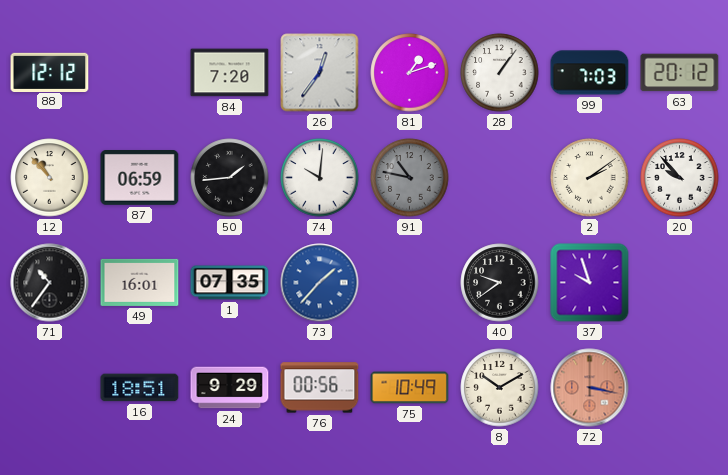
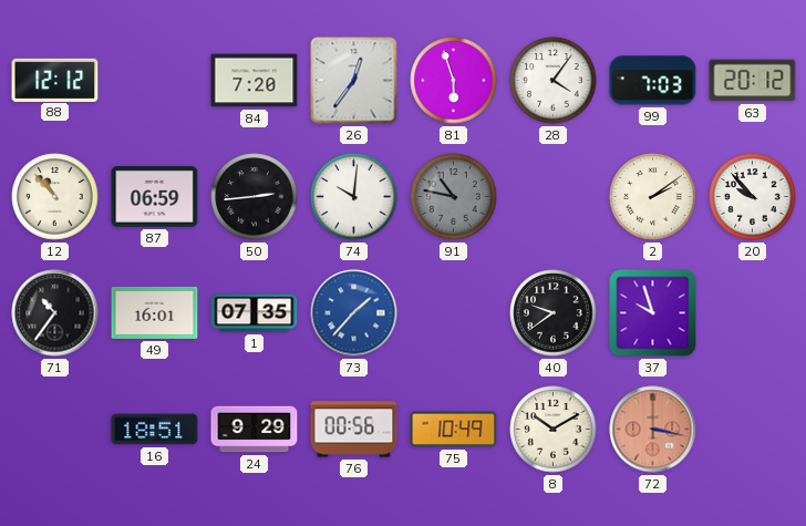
81: 1:12 -> 5:57
28: 1:06 -> 4:06
50: 1:44 -> 2:44
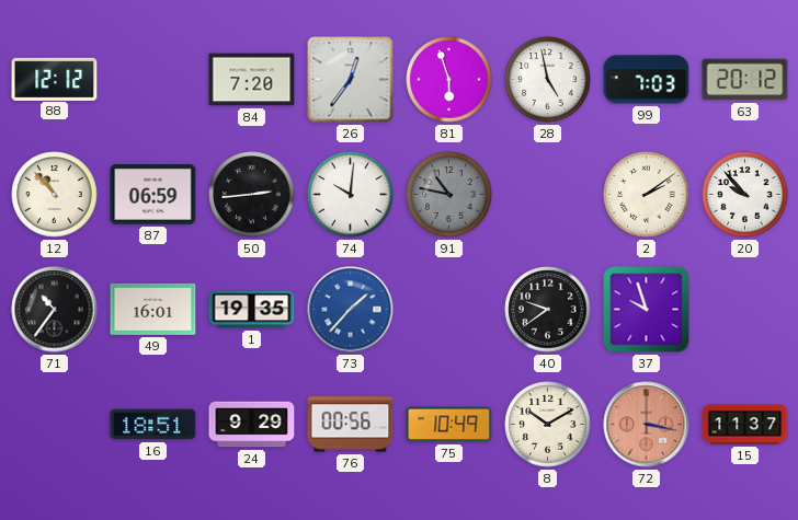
28: 4:06 -> 4:58
1: 07:35 -> 19:35
15: none -> 11:37
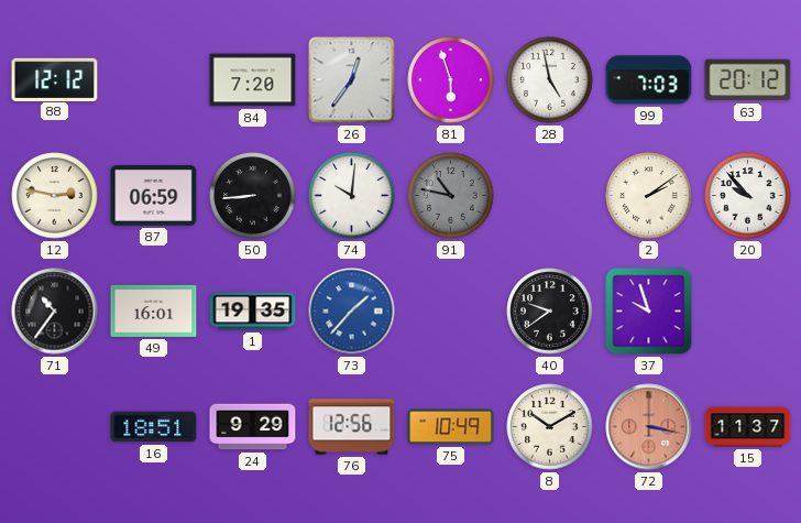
12: 10:53 -> 2:47
50: 2:44 -> 8:44
76: 00:56 -> 12:56
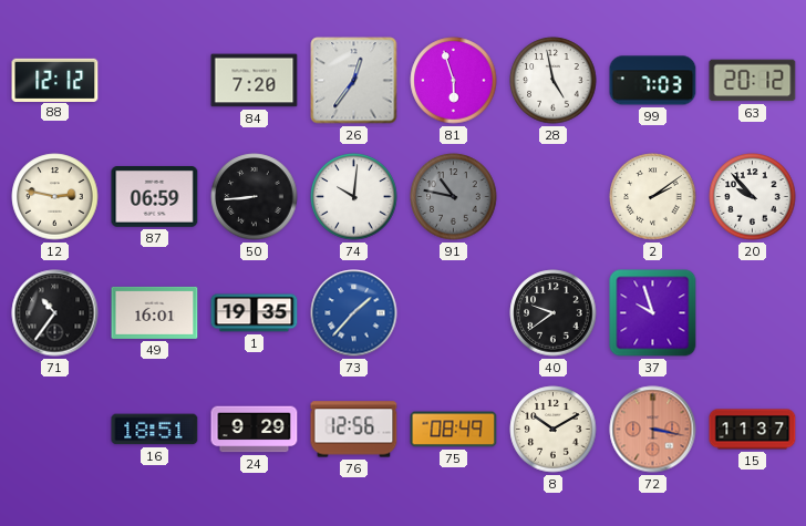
75: 10:49 -> 08:49
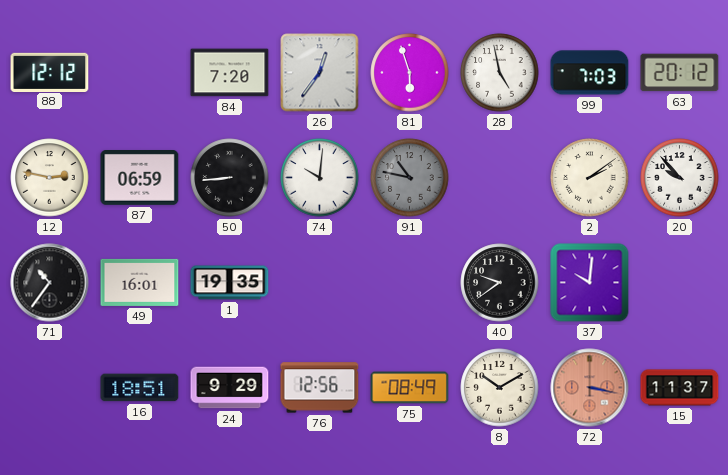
73: 1:37 -> none
37: 9:57 -> 10:01
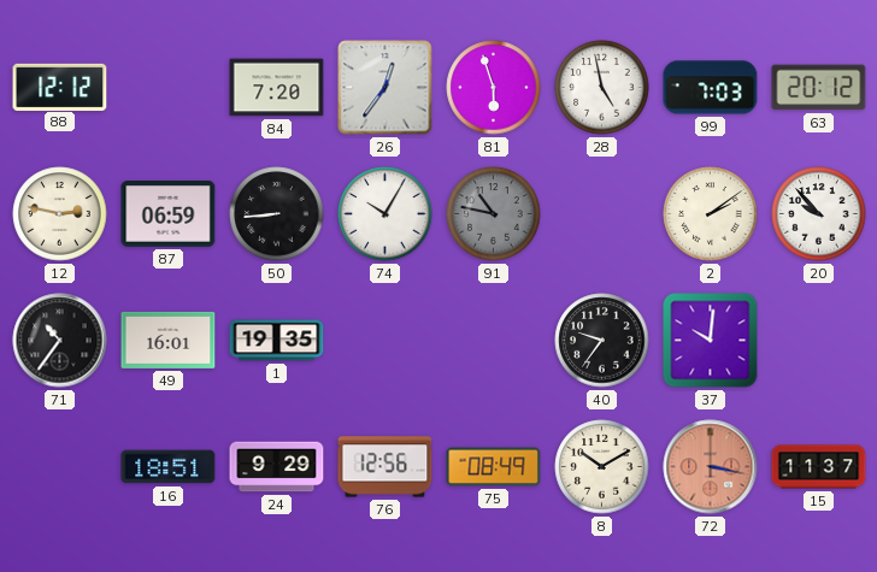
74: 10:01 -> 10:05
40: 9:39 -> 9:36
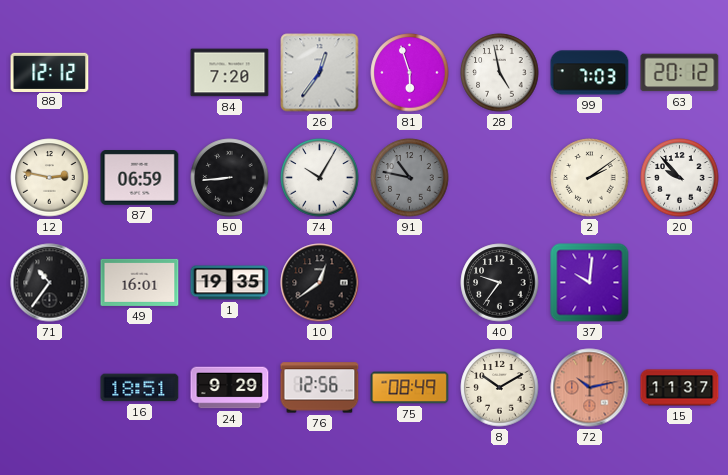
10: none -> 12:39
72: 3:17 -> 10:13
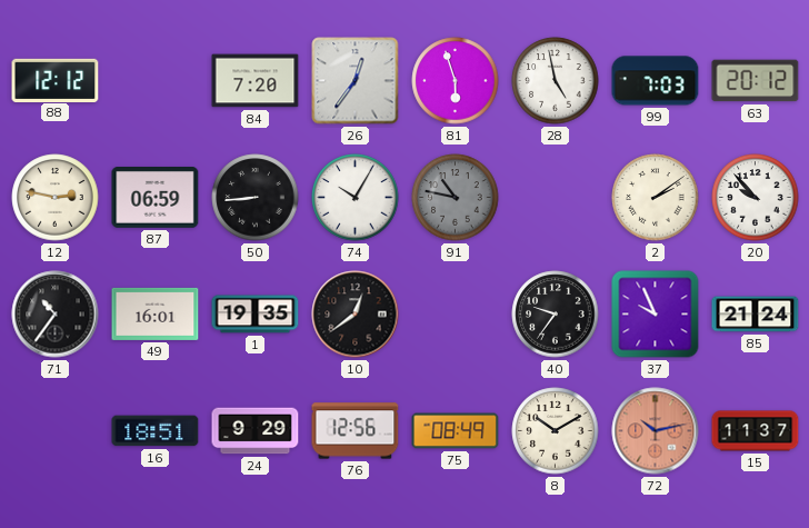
37: 10:01 -> 9:56
85: none -> 21:24
